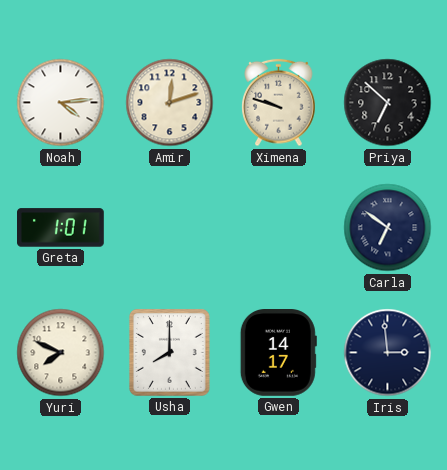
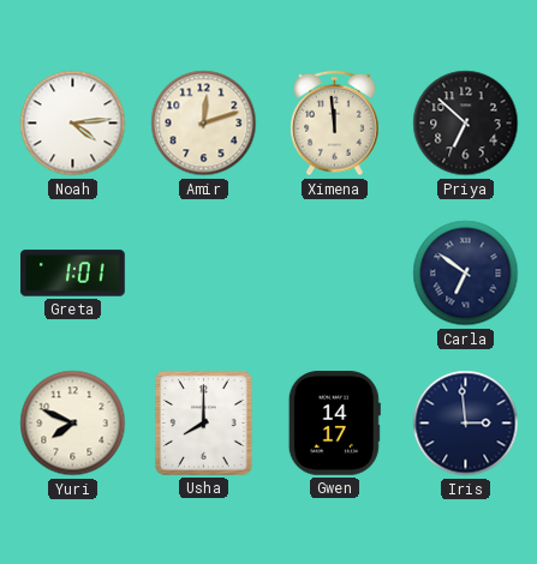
Ximena: 9:48 -> 11:59
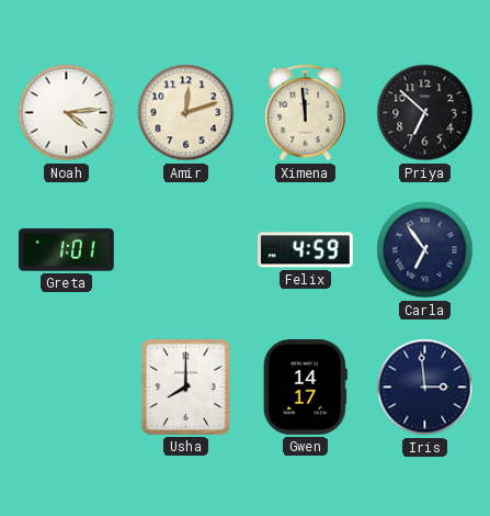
Felix: none -> 4:59
Carla: 6:51 -> 6:54
Yuri: 7:49 -> none
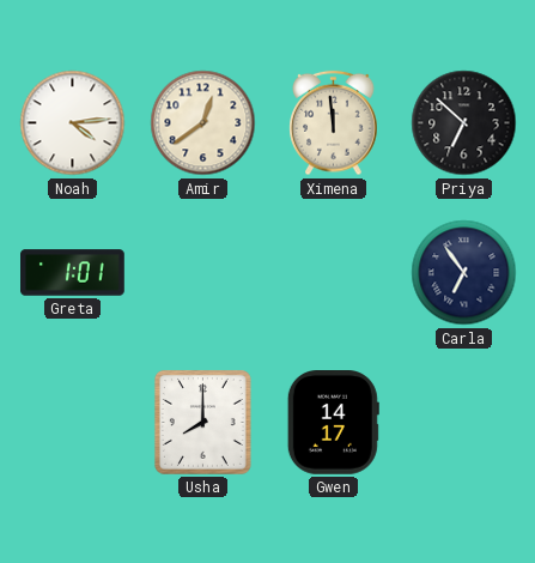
Amir: 12:12 -> 12:39
Felix: 4:59 -> none
Iris: 2:59 -> none
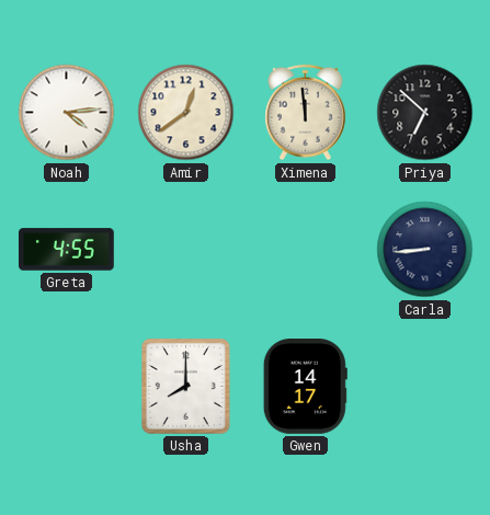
Greta: 1:01 -> 4:55
Carla: 6:54 -> 8:44
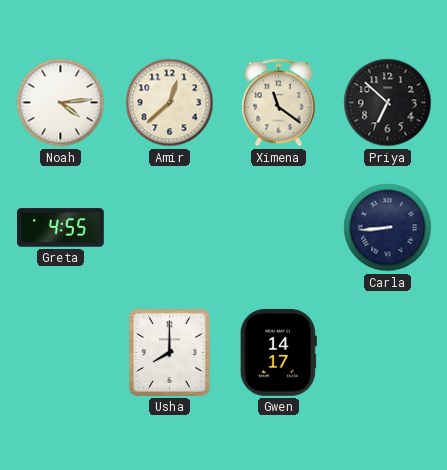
Amir: 12:39 -> 12:38
Ximena: 11:59 -> 11:21
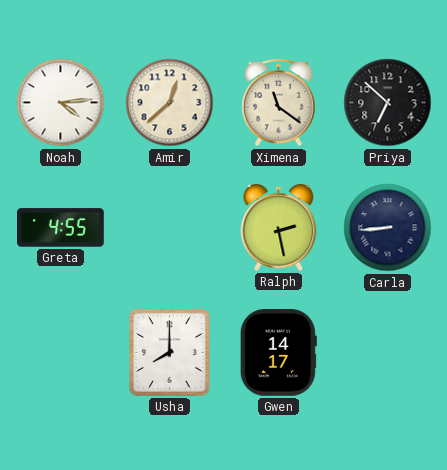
Ralph: none -> 2:28
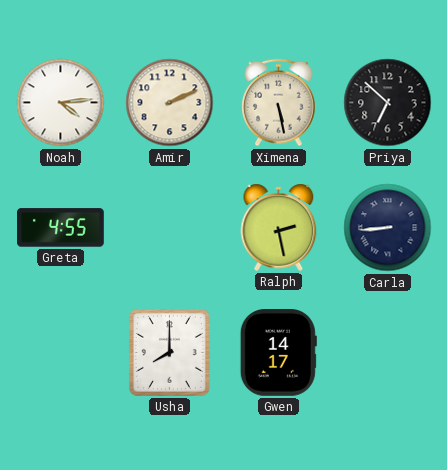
Amir: 12:38 -> 2:11
Ximena: 11:21 -> 5:28
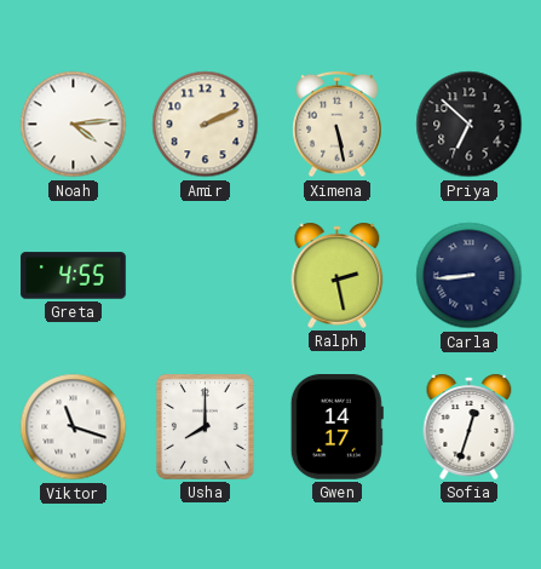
Viktor: none -> 11:18
Sofia: none -> 12:33
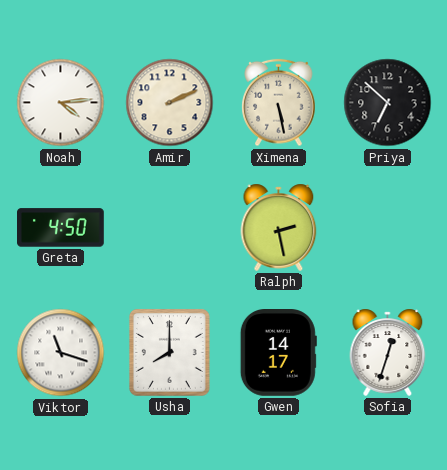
Greta: 4:55 -> 4:50
Carla: 8:44 -> none
